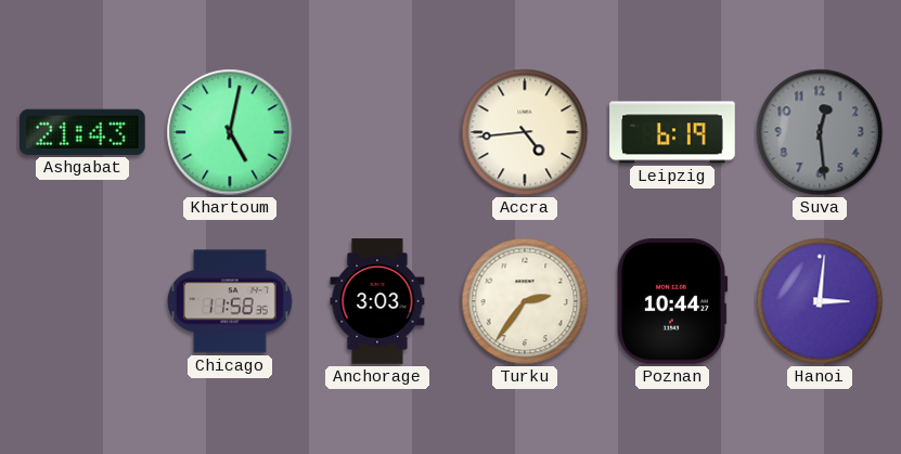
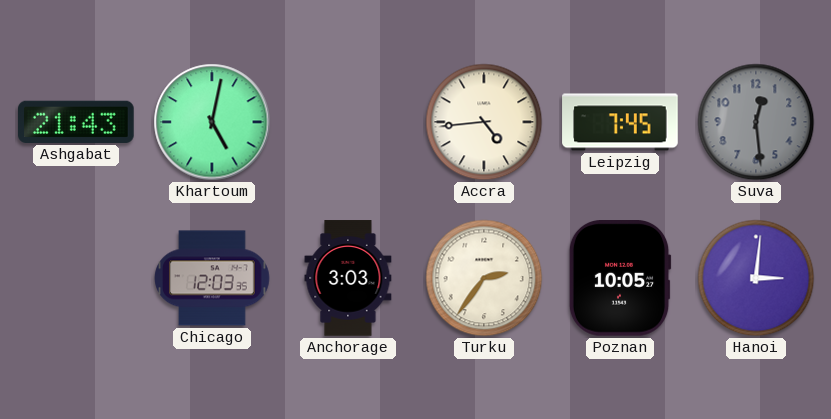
Leipzig: 6:19 -> 7:45
Chicago: 11:58 -> 12:03
Poznan: 10:44 -> 10:05
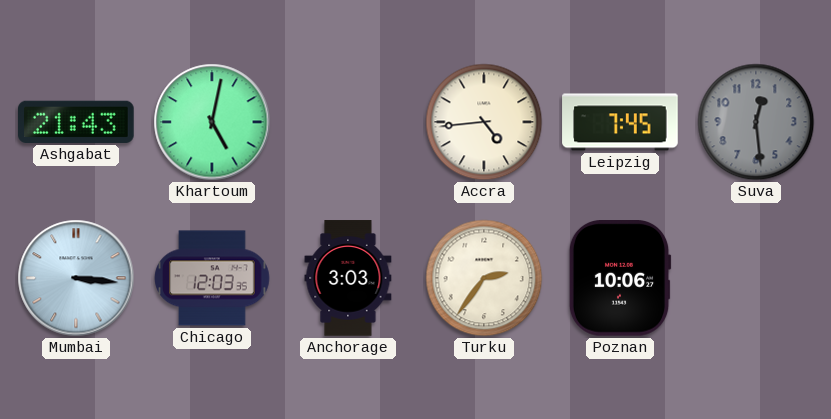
Mumbai: none -> 3:16
Poznan: 10:05 -> 10:06
Hanoi: 3:01 -> none
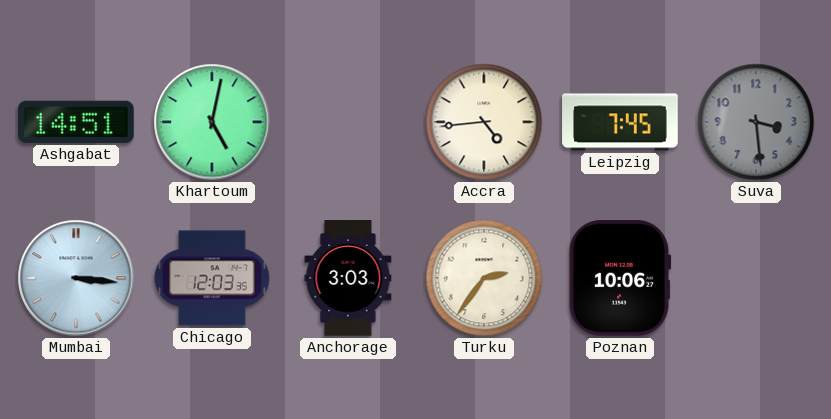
Ashgabat: 21:43 -> 14:51
Suva: 12:29 -> 3:29
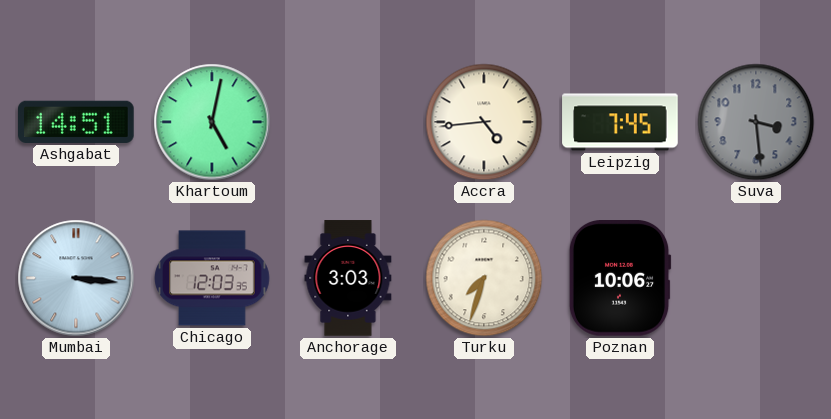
Turku: 2:36 -> 7:33
